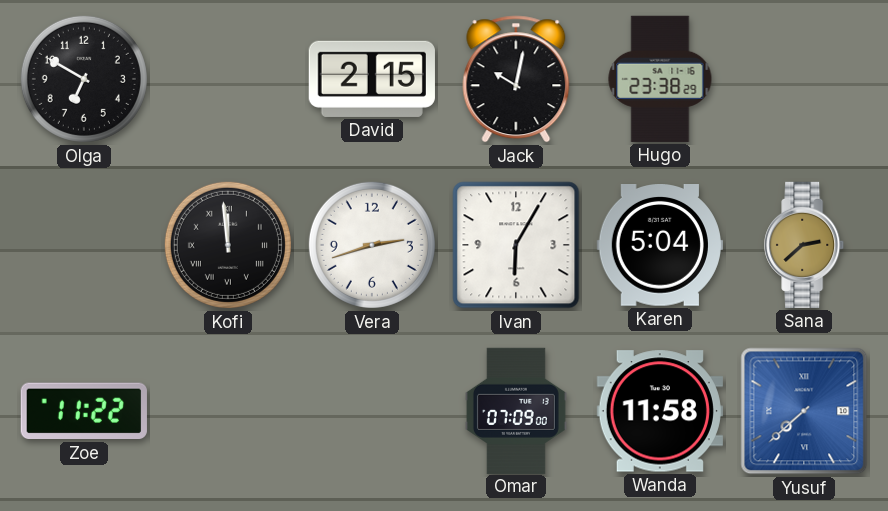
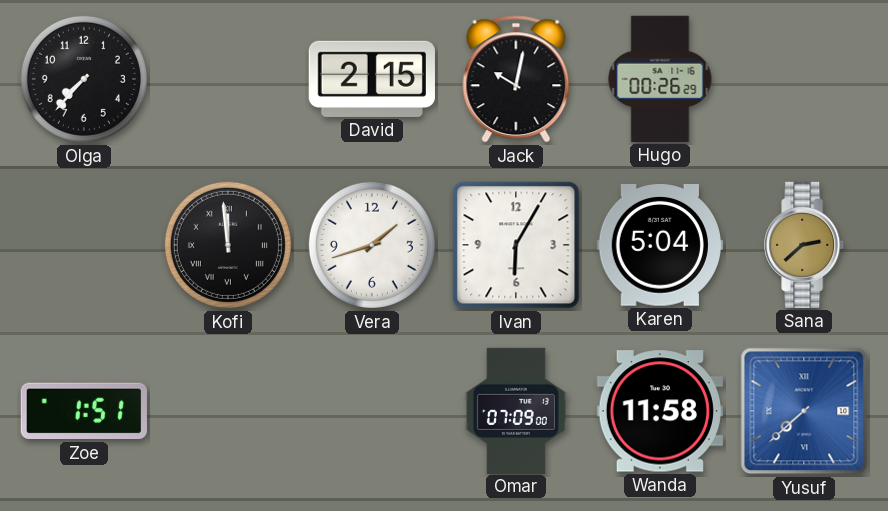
Olga: 6:50 -> 7:37
Hugo: 23:38 -> 00:26
Vera: 2:42 -> 1:42
Zoe: 11:22 -> 1:51
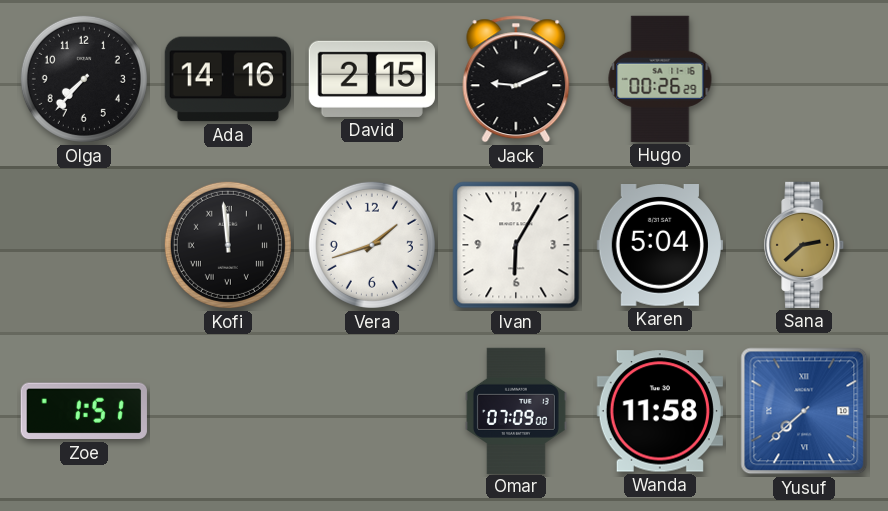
Ada: none -> 14:16
Jack: 10:02 -> 9:11
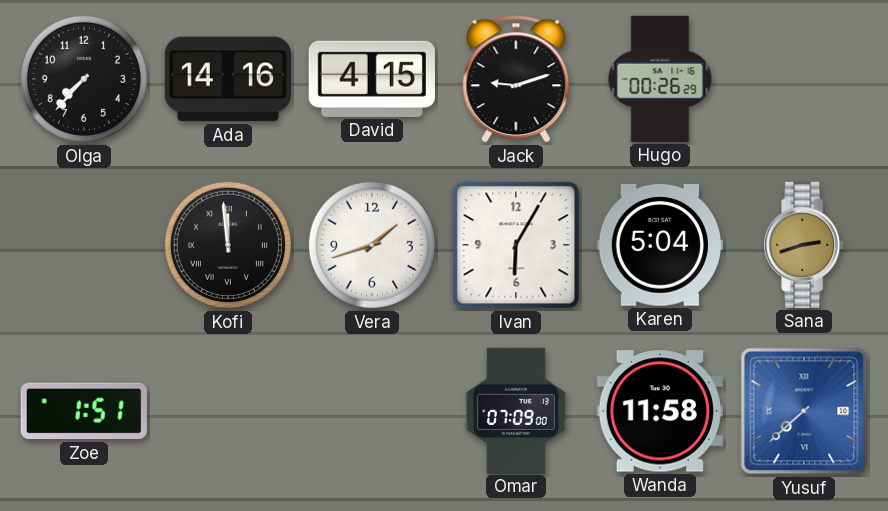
David: 2:15 -> 4:15
Jack: 9:11 -> 9:12
Sana: 2:38 -> 2:42
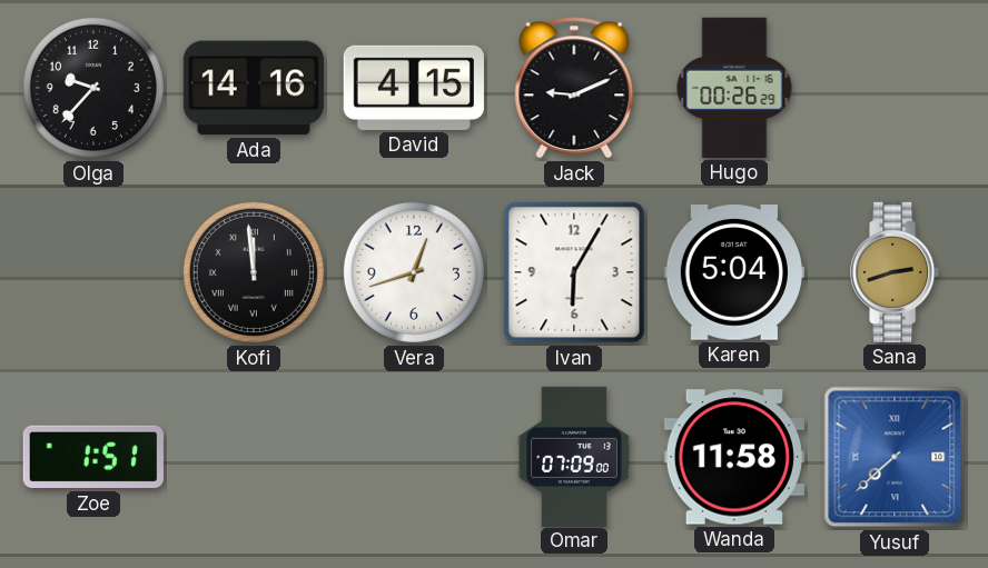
Olga: 7:37 -> 9:37
Jack: 9:12 -> 9:11
Vera: 1:42 -> 12:42
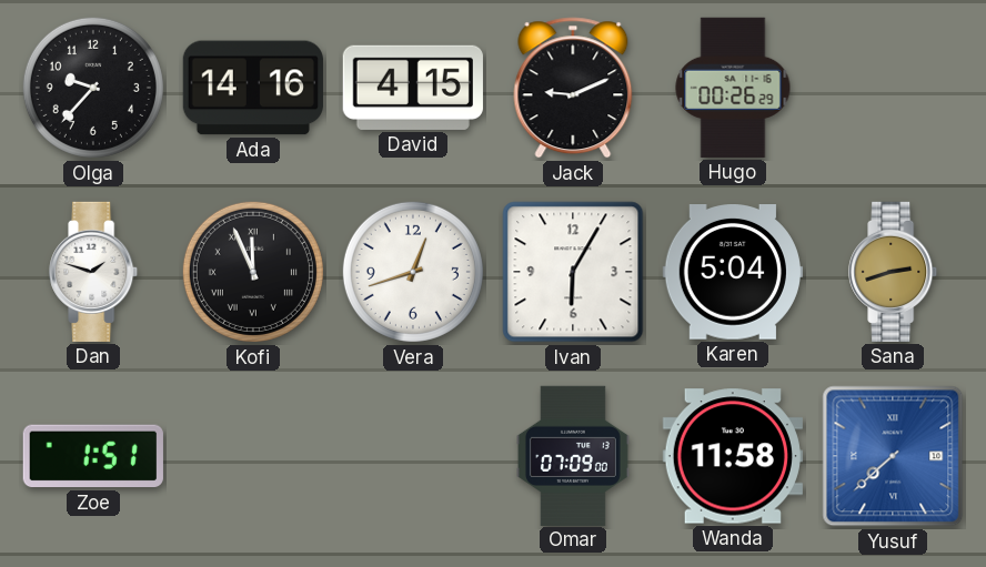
Dan: none -> 1:48
Kofi: 11:59 -> 11:56
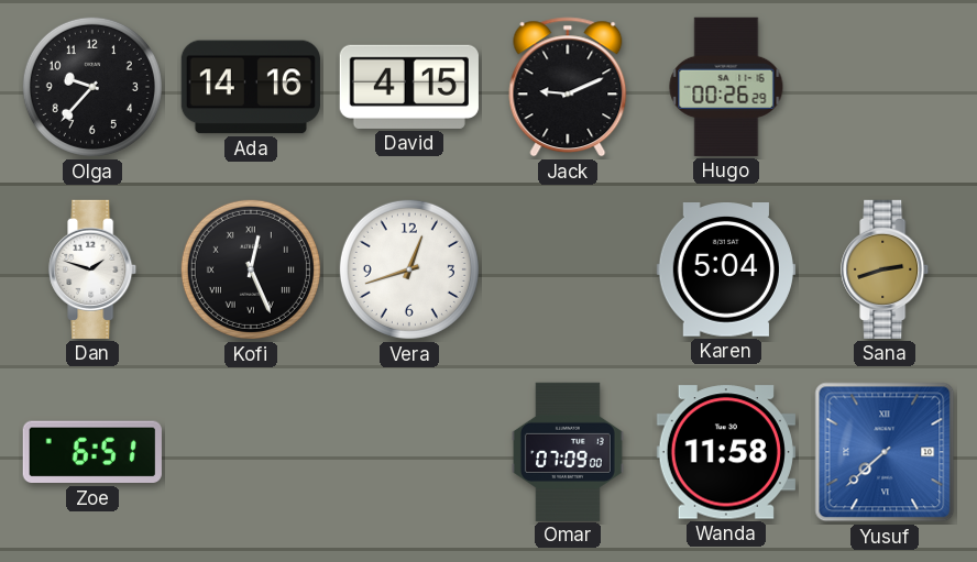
Kofi: 11:56 -> 12:26
Ivan: 6:05 -> none
Zoe: 1:51 -> 6:51
